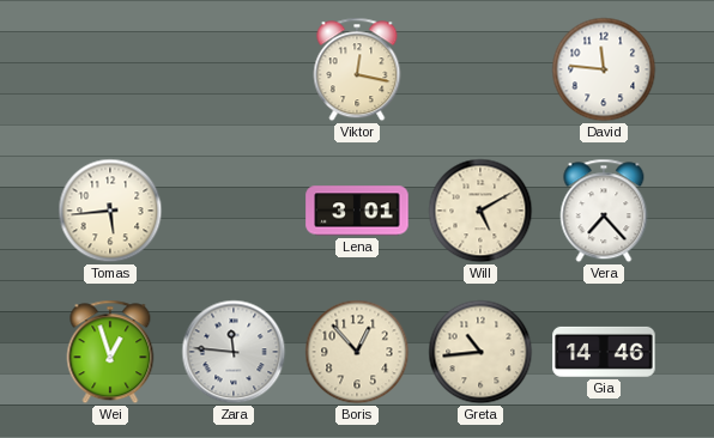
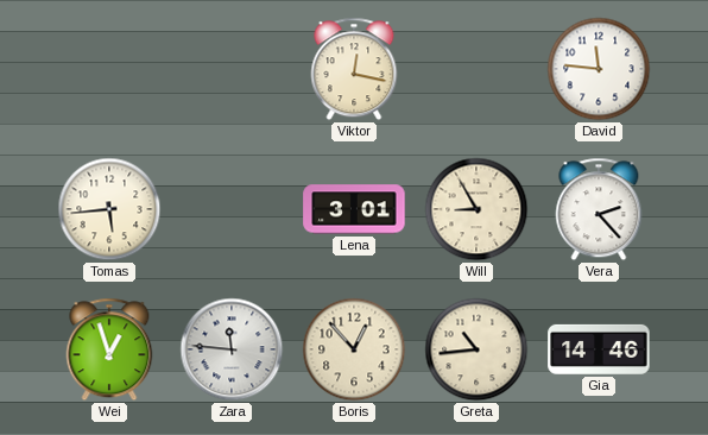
Will: 5:10 -> 8:55
Vera: 7:23 -> 2:23
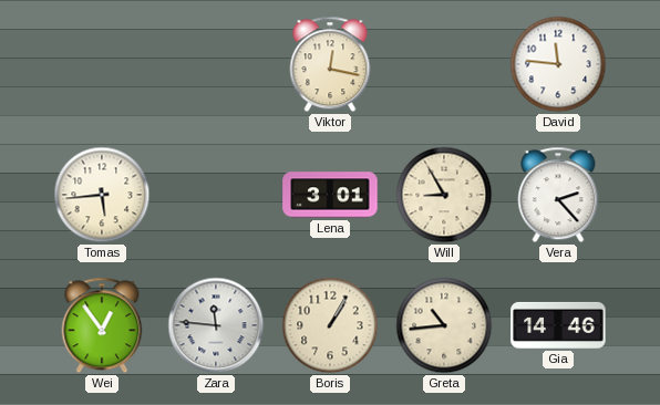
Wei: 12:57 -> 12:54
Boris: 12:53 -> 1:05
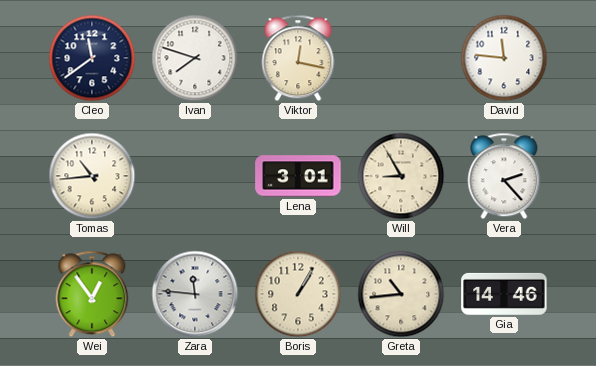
Cleo: none -> 11:39
Ivan: none -> 7:48
Tomas: 5:44 -> 10:44
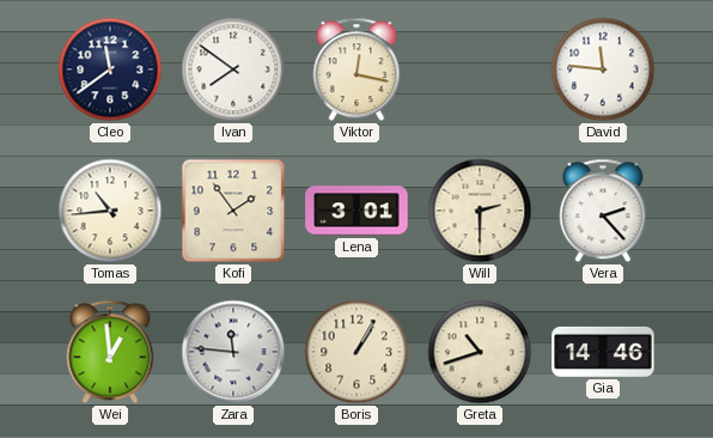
Ivan: 7:48 -> 7:51
Kofi: none -> 1:54
Will: 8:55 -> 2:30
Wei: 12:54 -> 12:59
Greta: 10:44 -> 10:42
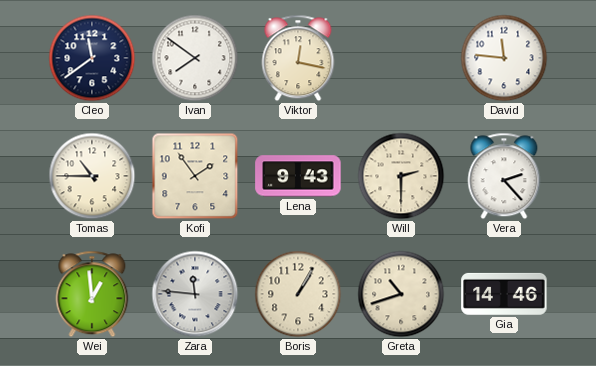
Tomas: 10:44 -> 10:45
Lena: 3:01 -> 9:43
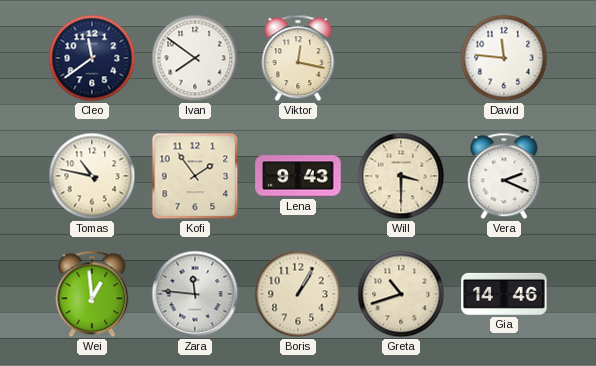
Tomas: 10:45 -> 10:47
Will: 2:30 -> 3:30
Vera: 2:23 -> 2:19
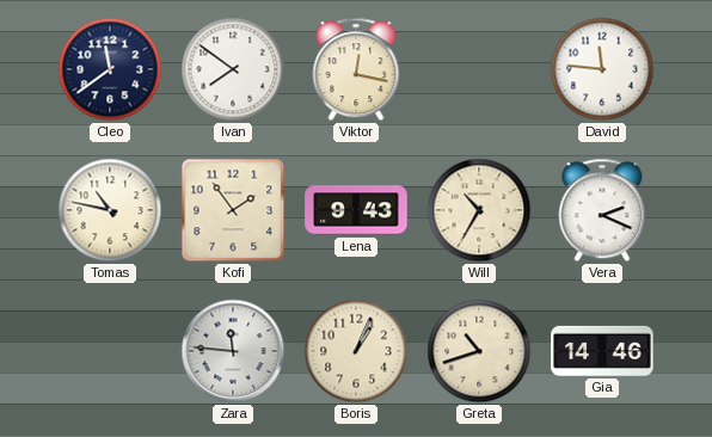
Will: 3:30 -> 10:35
Wei: 12:59 -> none
Boris: 1:05 -> 1:04
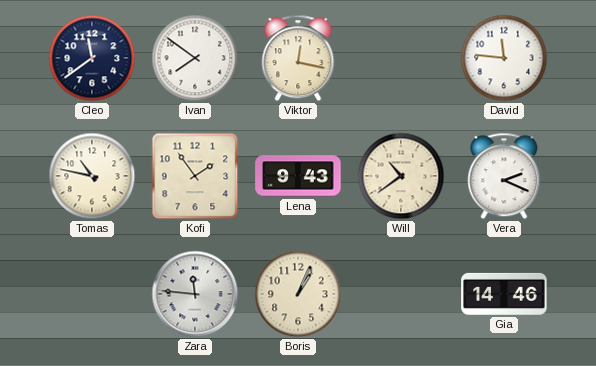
Will: 10:35 -> 10:39
Greta: 10:42 -> none
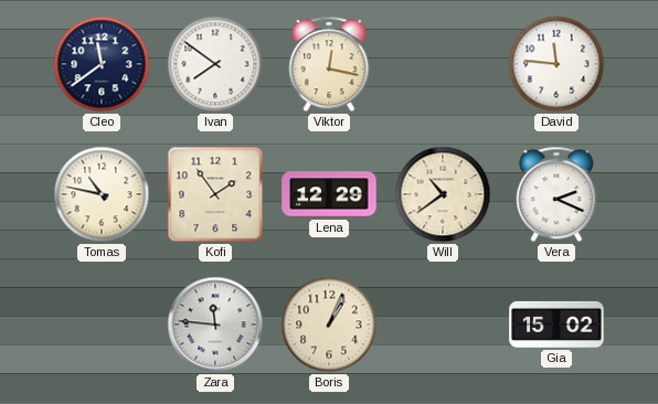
Lena: 9:43 -> 12:29
Gia: 14:46 -> 15:02
